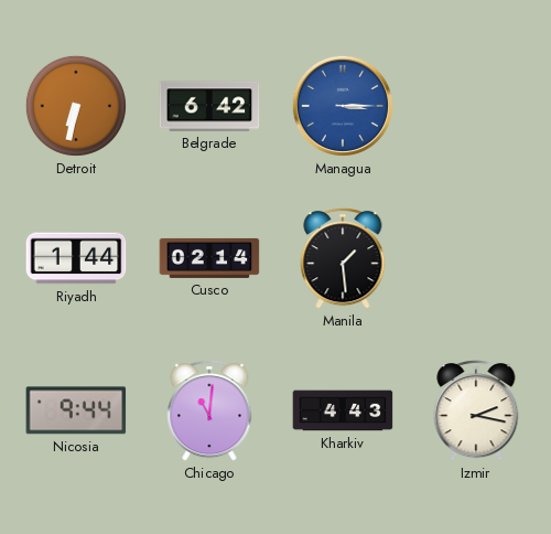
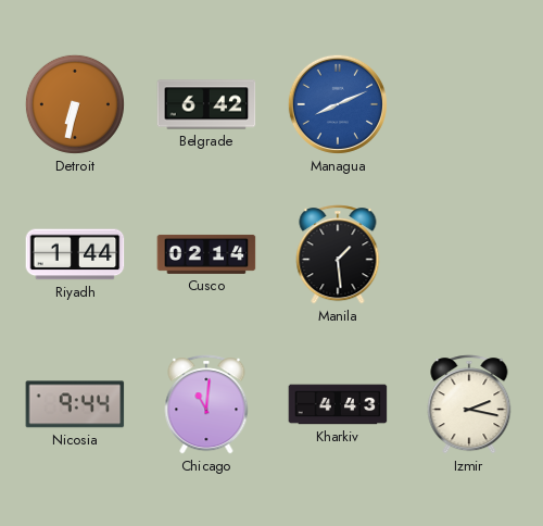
Managua: 3:15 -> 8:11
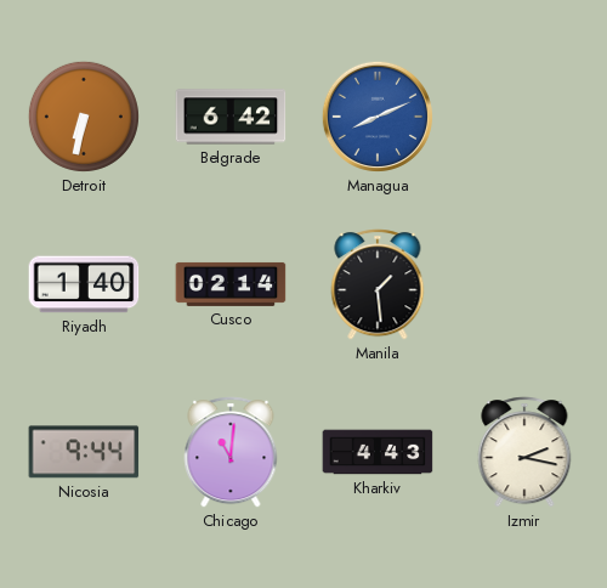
Riyadh: 1:44 -> 1:40
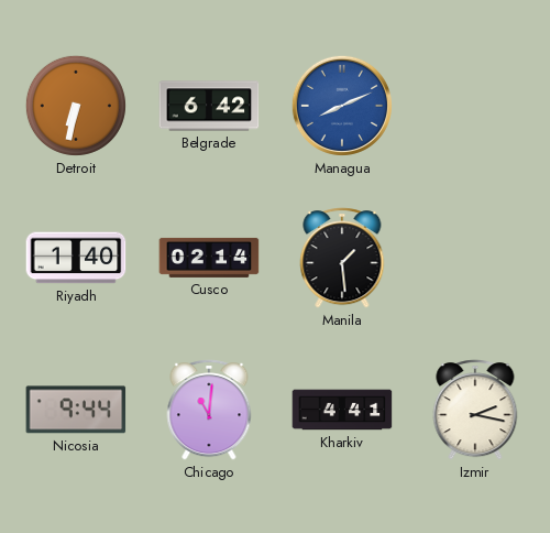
Kharkiv: 4:43 -> 4:41
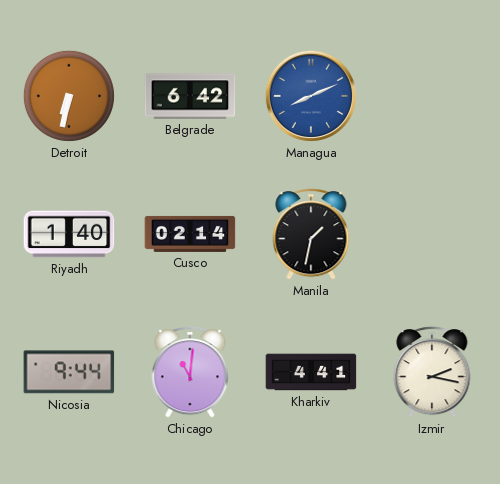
Manila: 1:29 -> 1:32
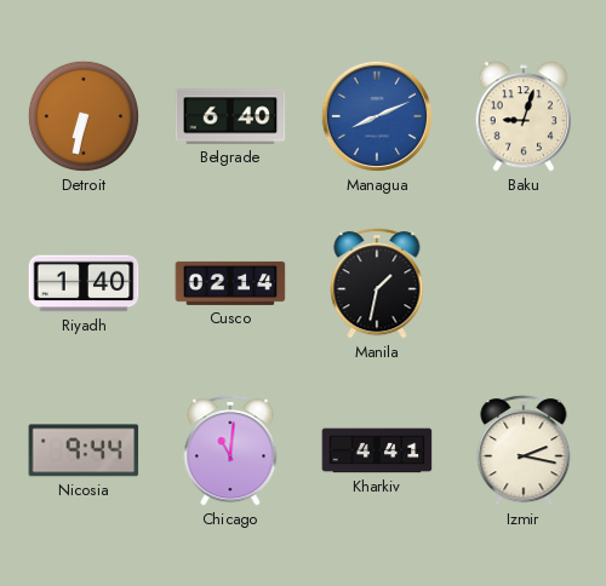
Belgrade: 6:42 -> 6:40
Baku: none -> 9:03
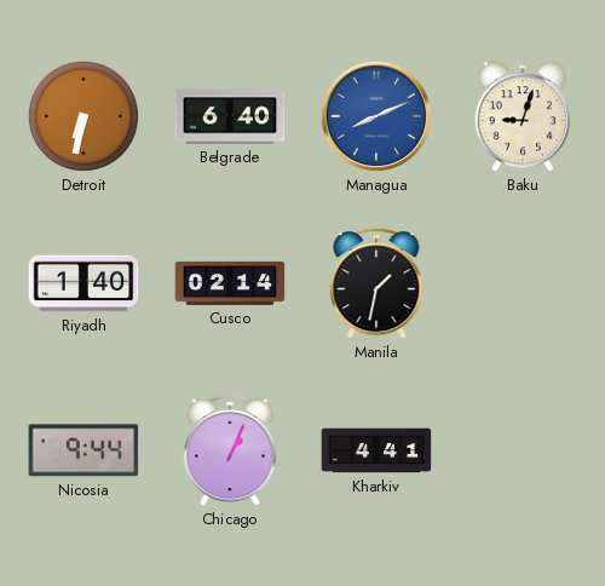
Chicago: 11:01 -> 1:04
Izmir: 2:17 -> none
